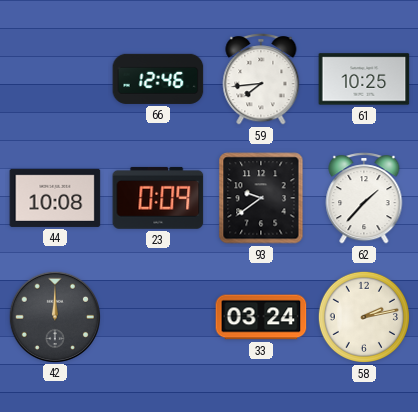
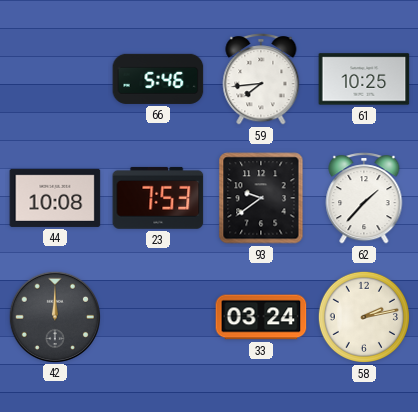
66: 12:46 -> 5:46
23: 0:09 -> 7:53
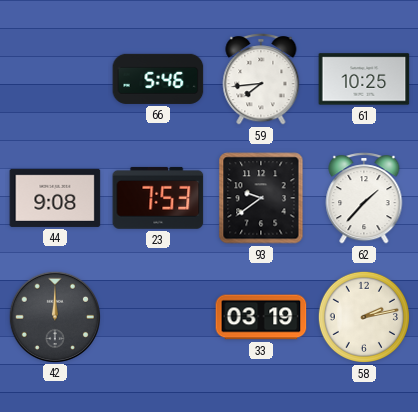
44: 10:08 -> 9:08
33: 03:24 -> 03:19
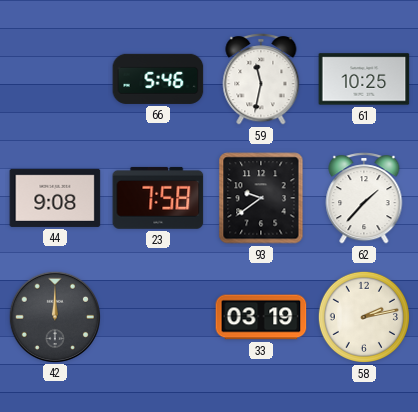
59: 7:44 -> 11:32
23: 7:53 -> 7:58
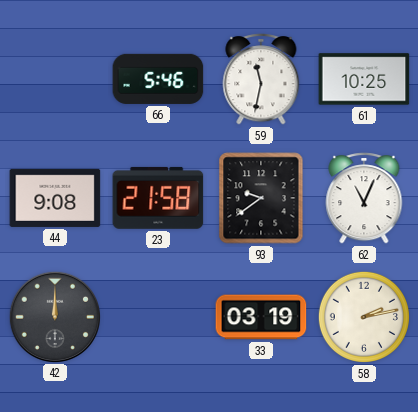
23: 7:58 -> 21:58
62: 1:37 -> 11:04
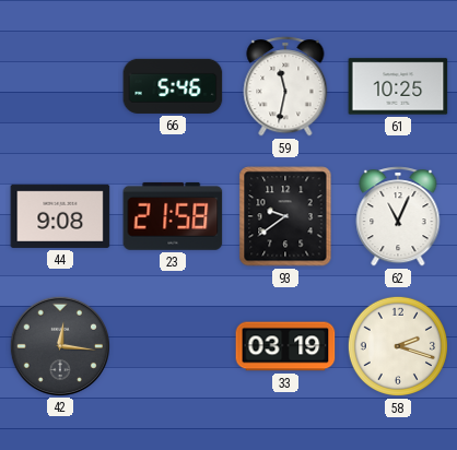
42: 12:00 -> 12:16
58: 2:13 -> 2:18
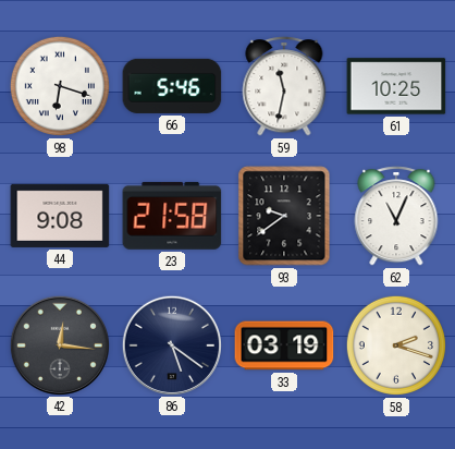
98: none -> 6:18
86: none -> 5:21
